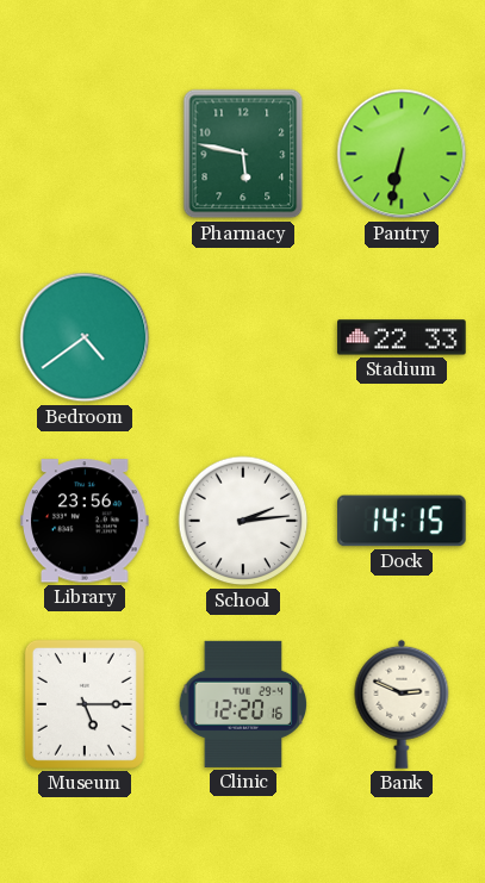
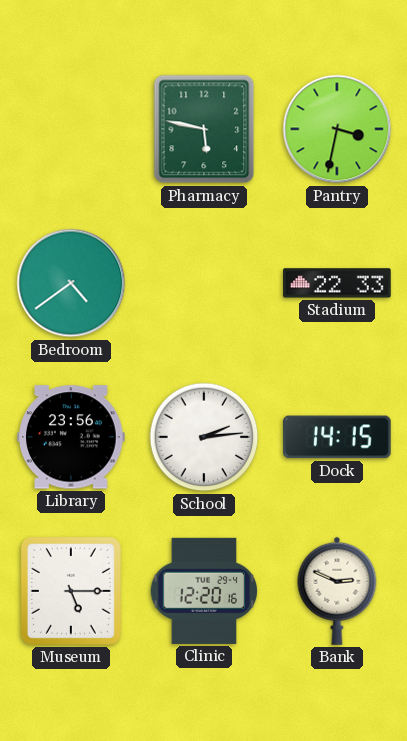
Pantry: 6:32 -> 3:32
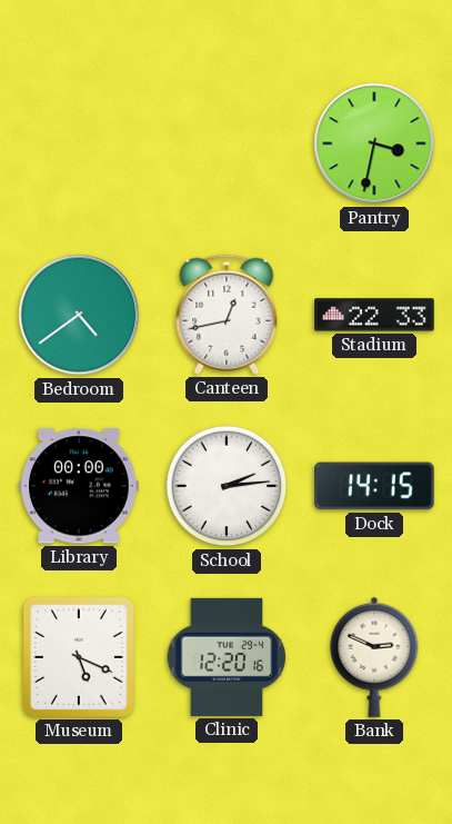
Pharmacy: 5:47 -> none
Canteen: none -> 12:43
Library: 23:56 -> 00:00
Museum: 5:15 -> 5:19
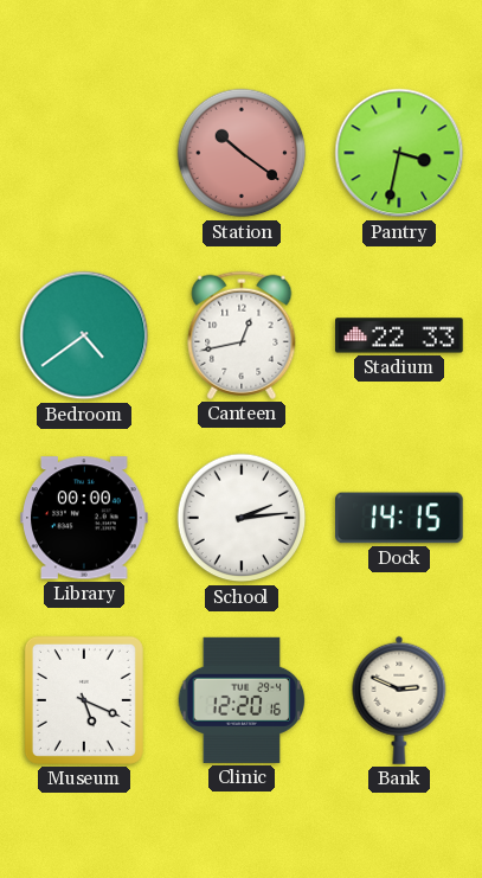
Station: none -> 10:21
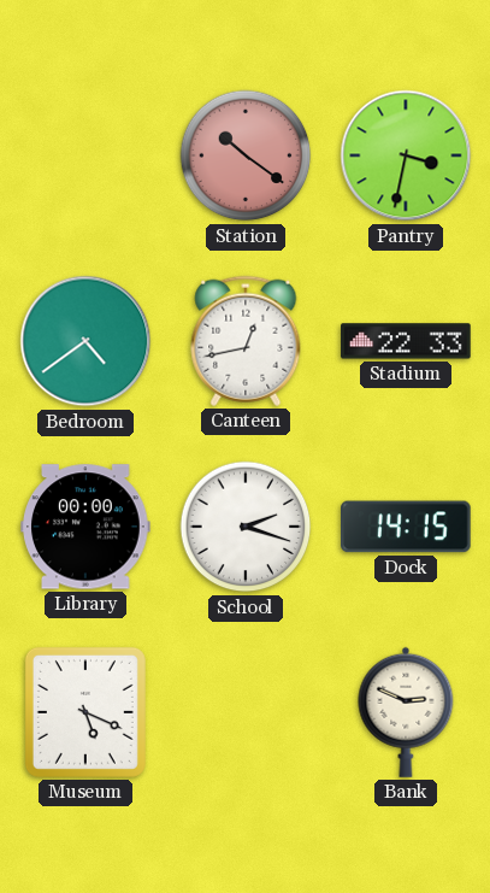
School: 2:14 -> 2:18
Clinic: 12:20 -> none
